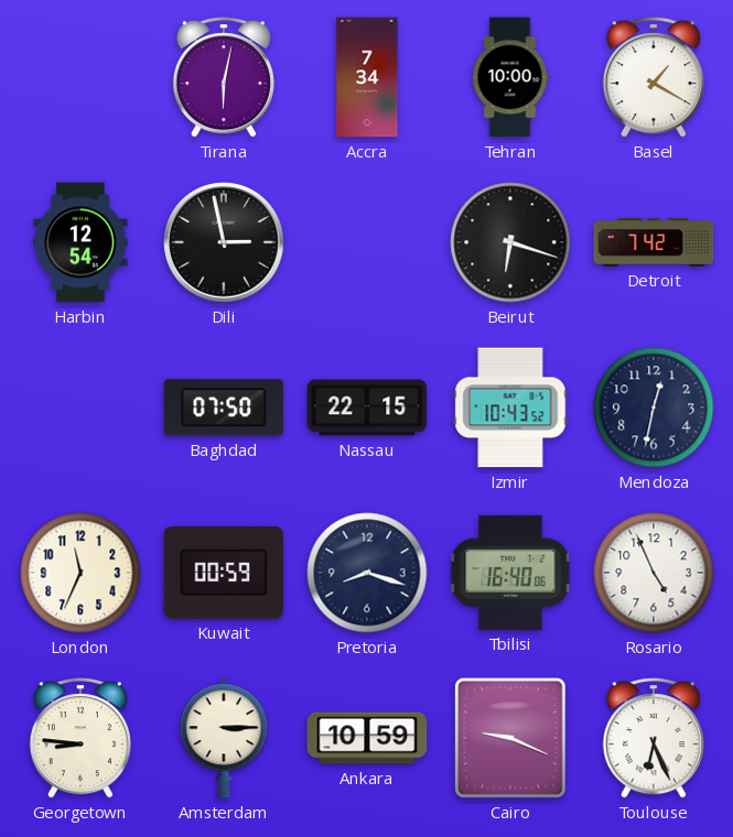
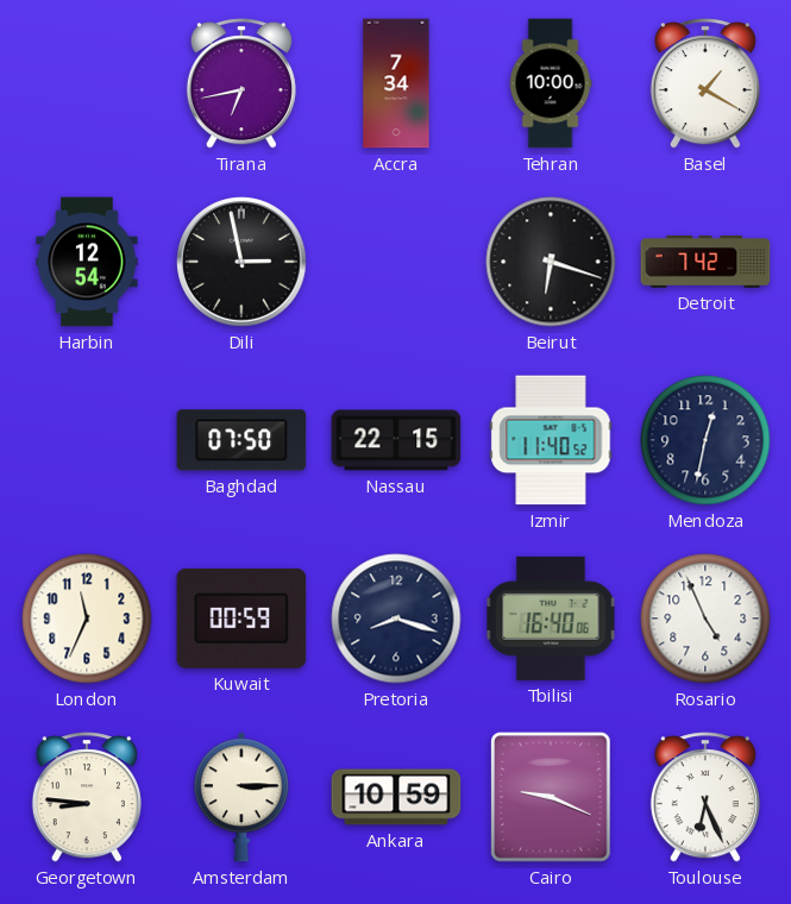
Tirana: 6:02 -> 6:43
Izmir: 10:43 -> 11:40
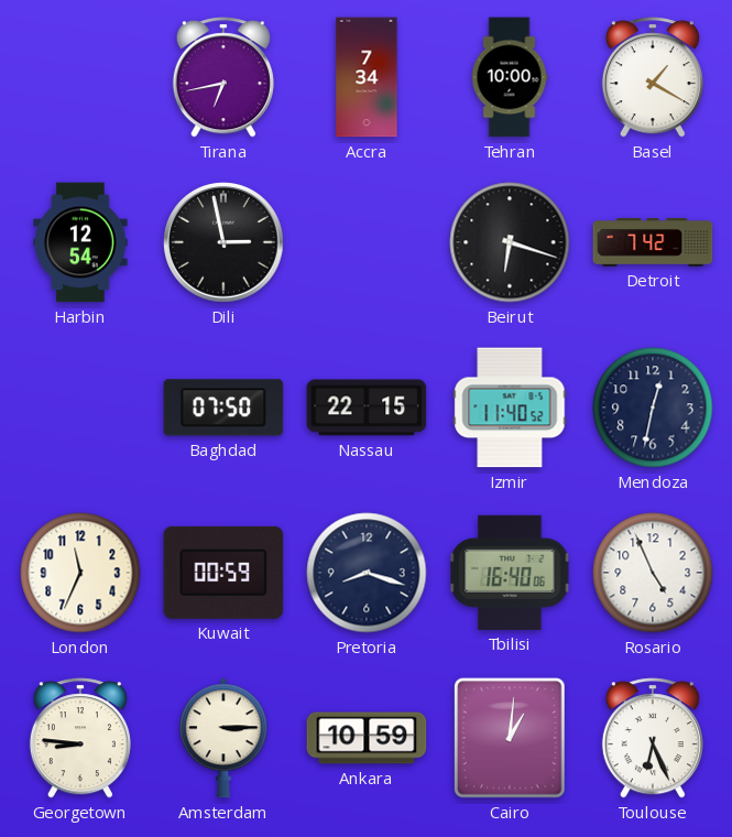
Cairo: 9:19 -> 1:01
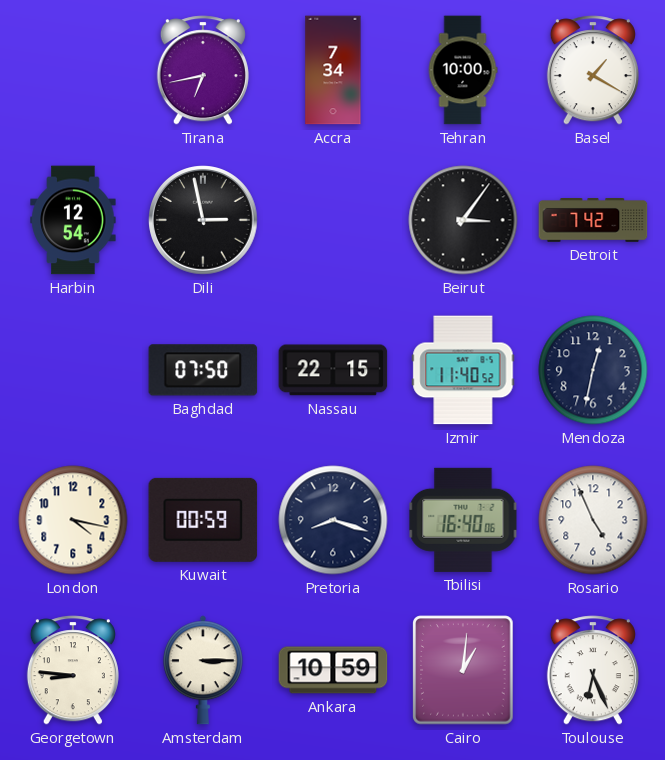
Beirut: 6:18 -> 3:06
London: 11:34 -> 4:17
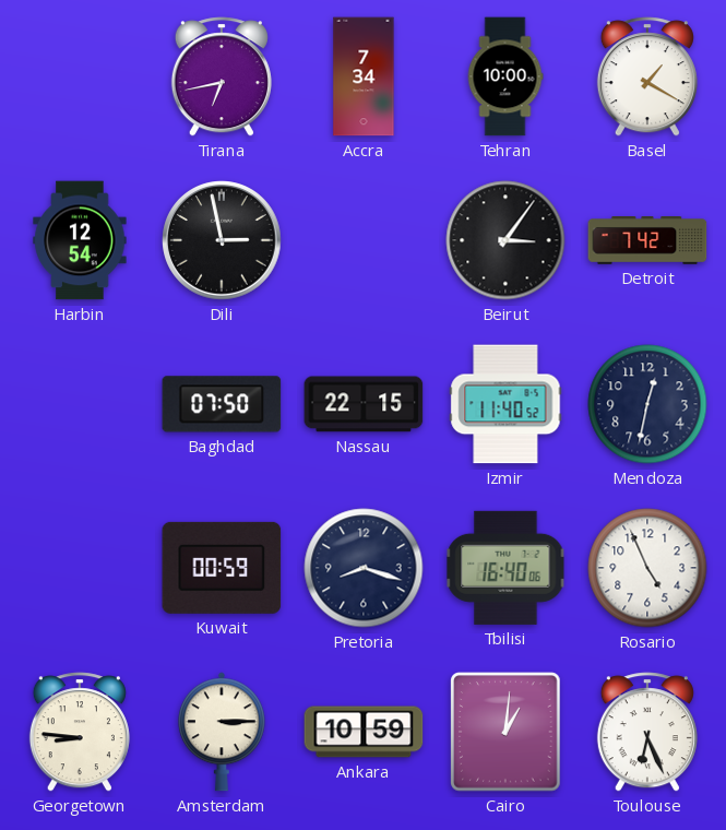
London: 4:17 -> none
